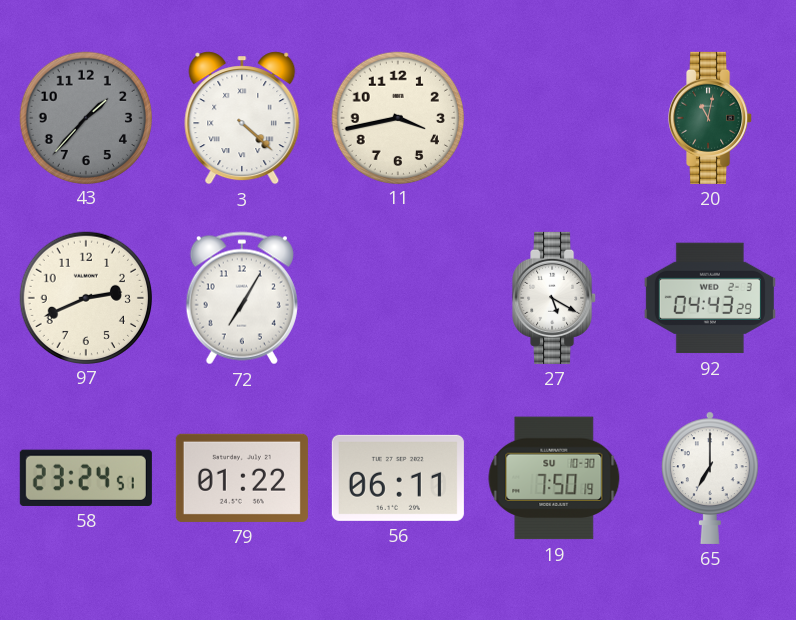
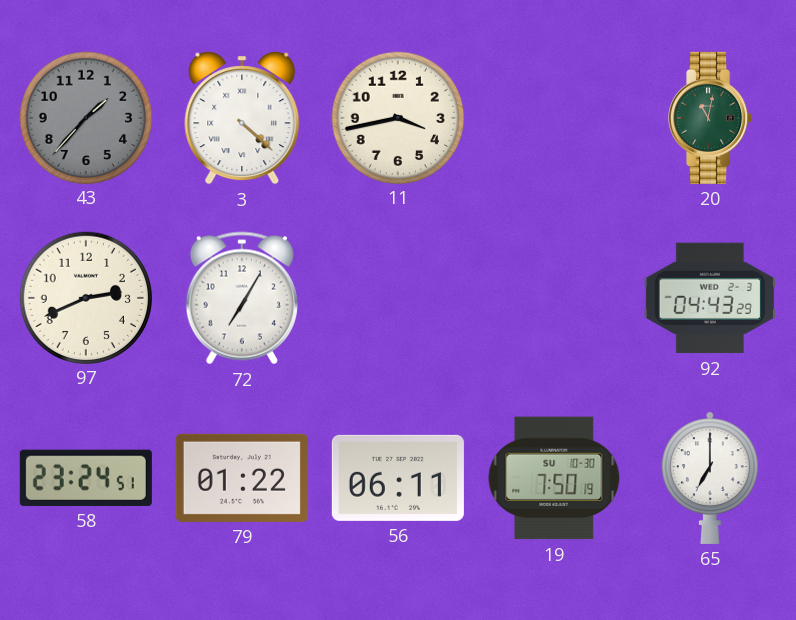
27: 5:20 -> none
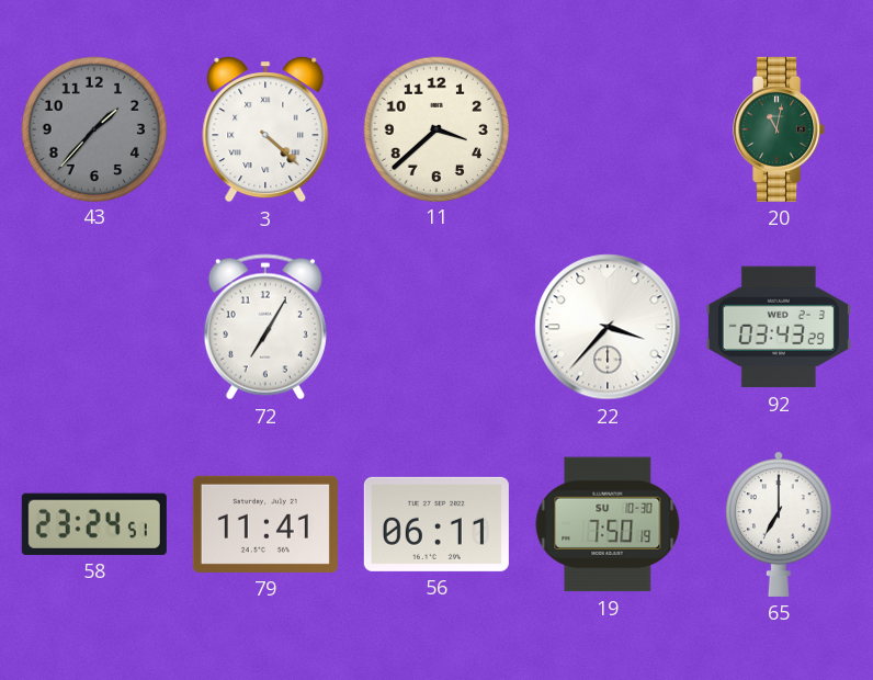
11: 3:43 -> 3:38
97: 2:41 -> none
22: none -> 3:37
92: 04:43 -> 03:43
79: 01:22 -> 11:41
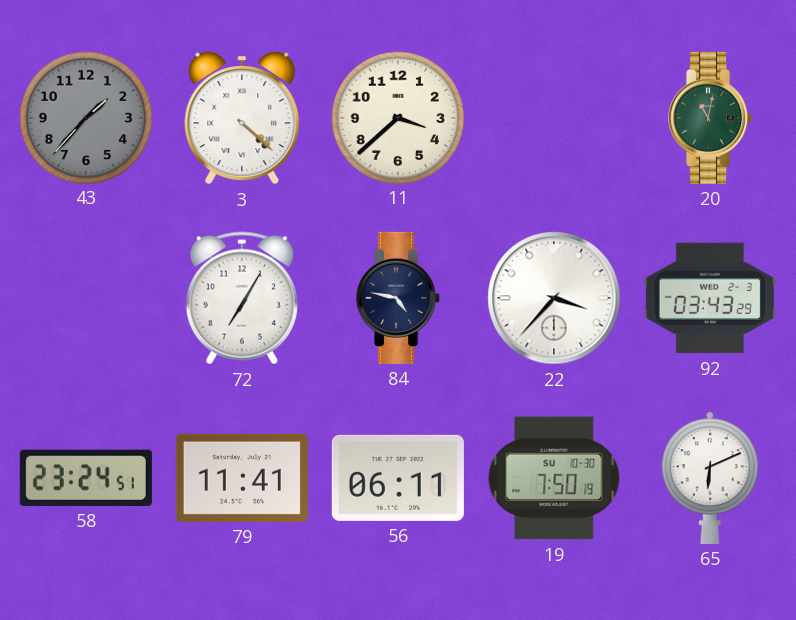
84: none -> 4:47
65: 7:00 -> 6:11
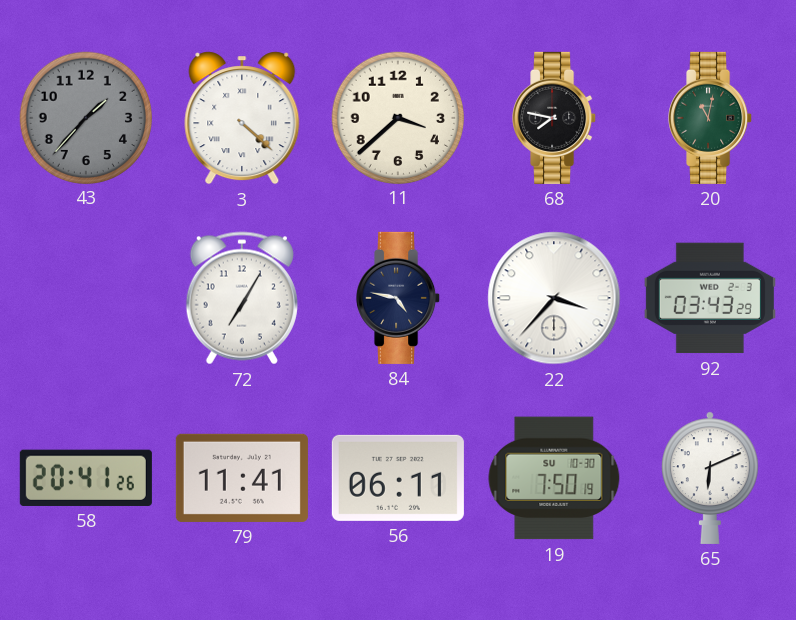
68: none -> 7:47
58: 23:24 -> 20:41
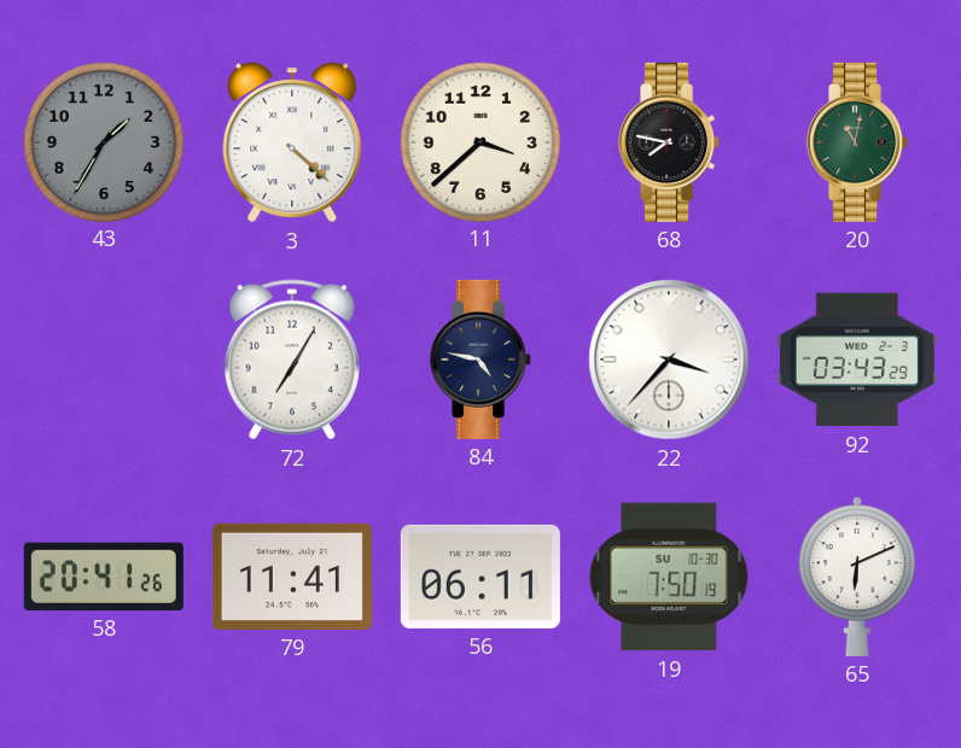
43: 1:37 -> 1:35
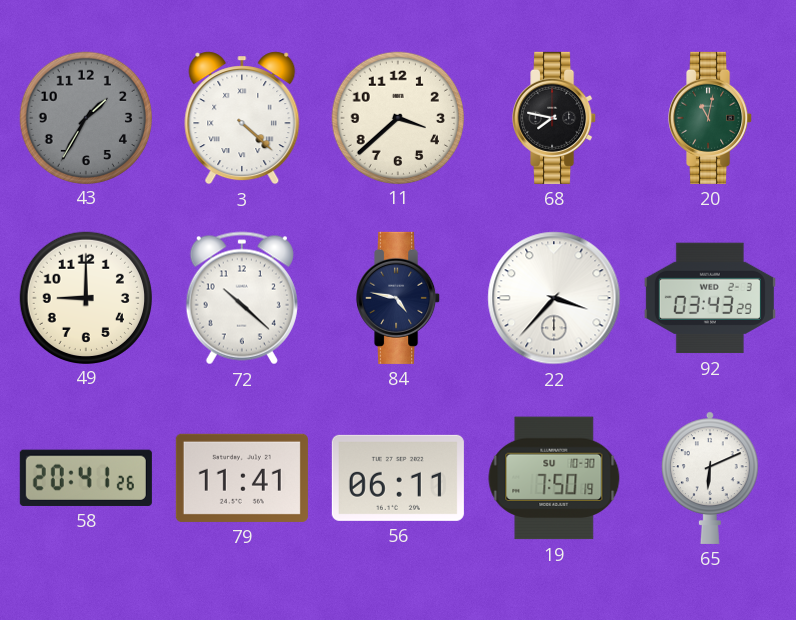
49: none -> 9:00
72: 7:05 -> 10:22
